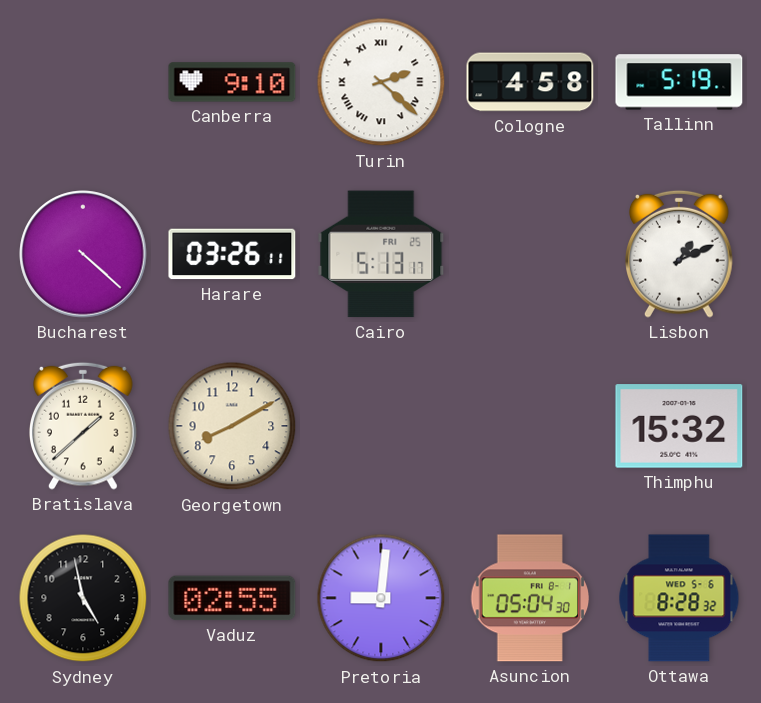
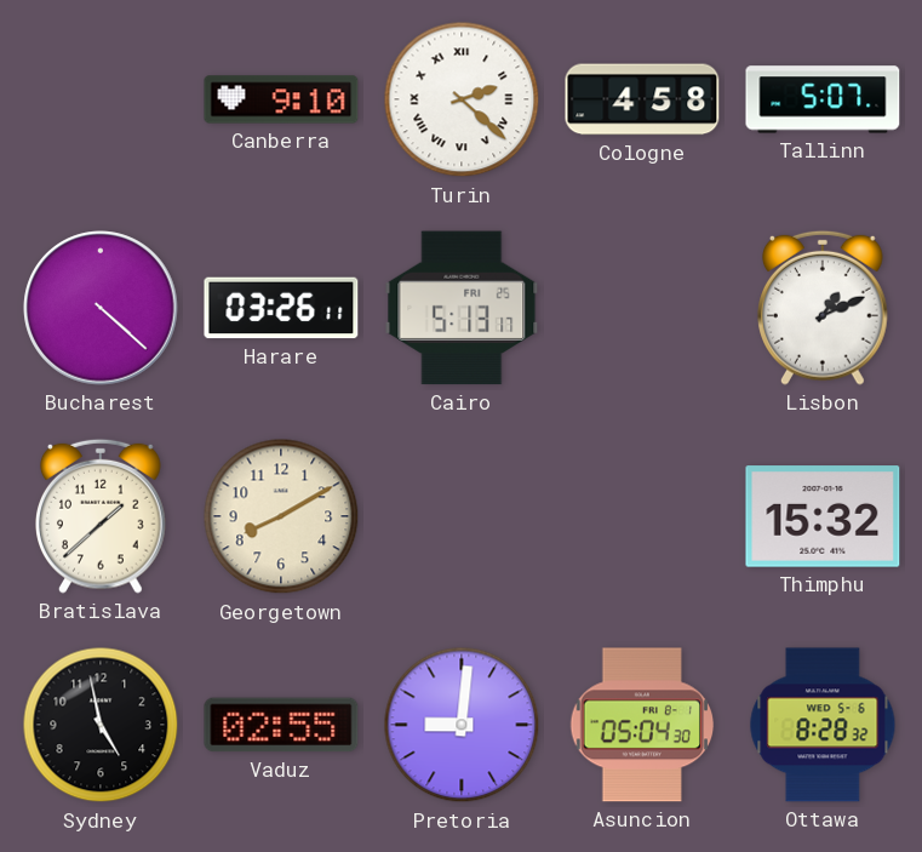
Tallinn: 5:19 -> 5:07
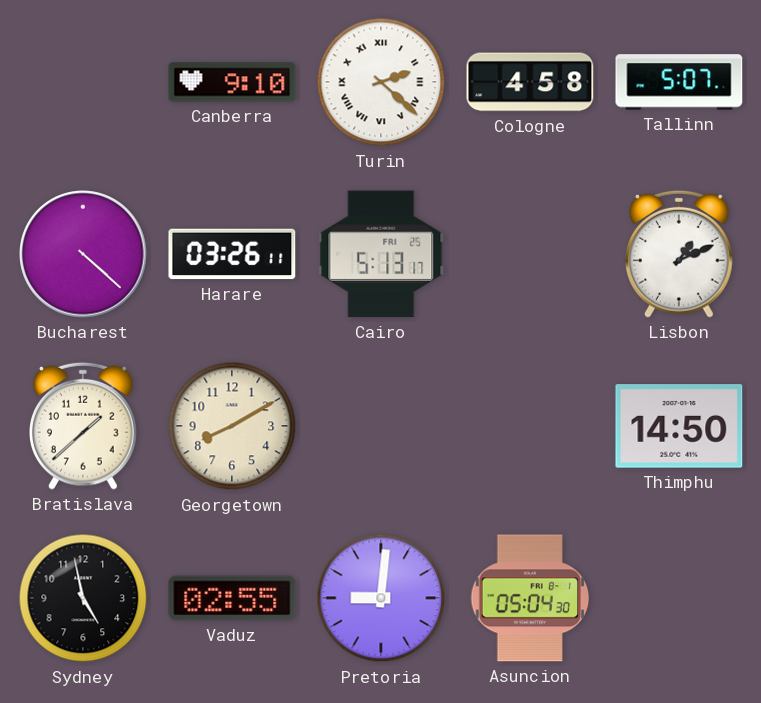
Thimphu: 15:32 -> 14:50
Ottawa: 8:28 -> none
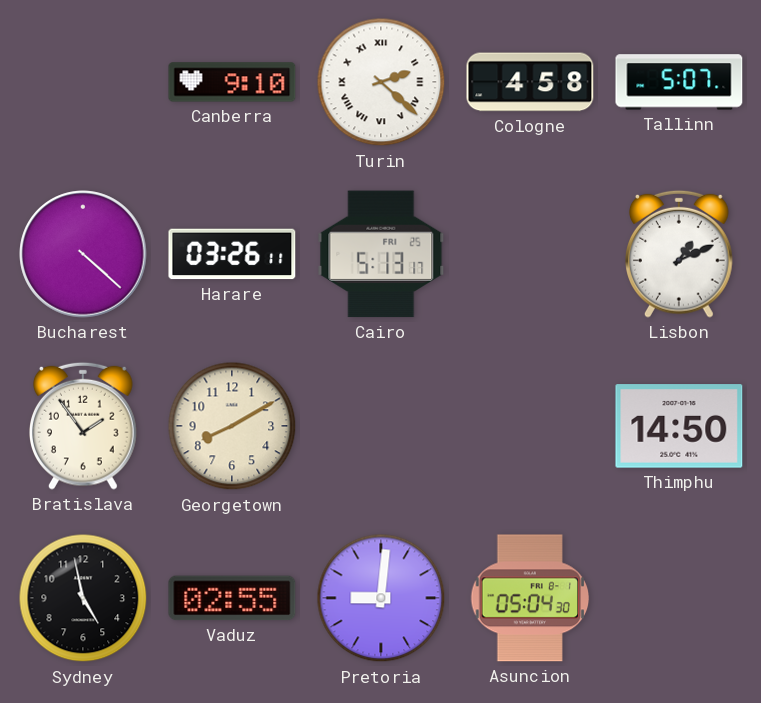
Bratislava: 1:38 -> 1:54
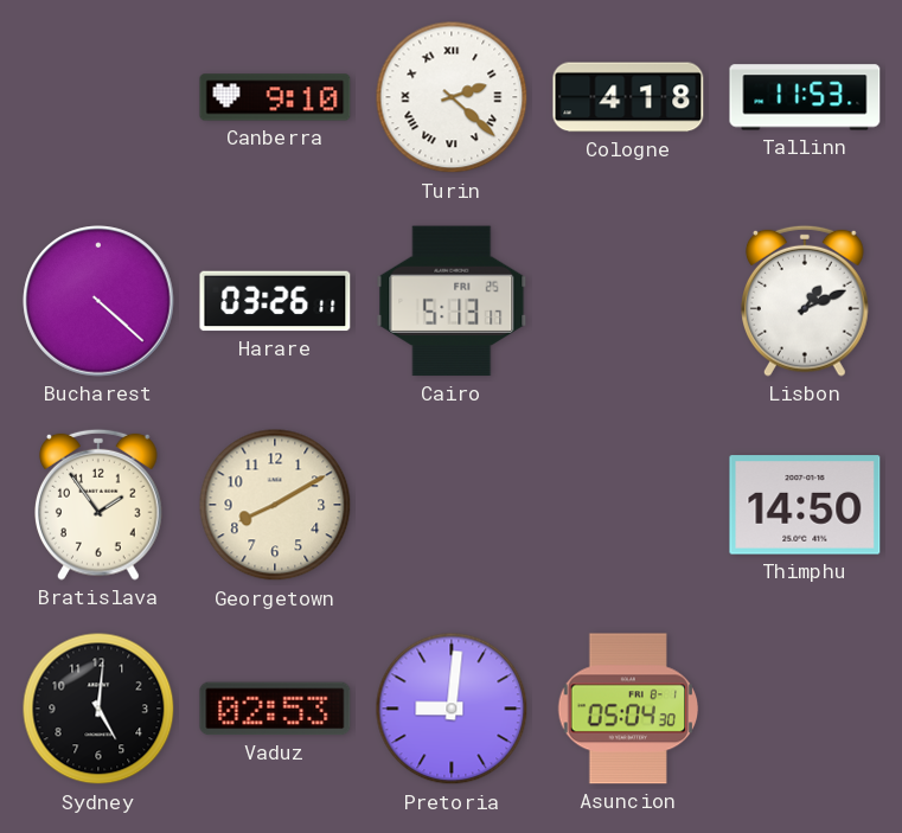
Cologne: 4:58 -> 4:18
Tallinn: 5:07 -> 11:53
Sydney: 4:58 -> 5:01
Vaduz: 02:55 -> 02:53
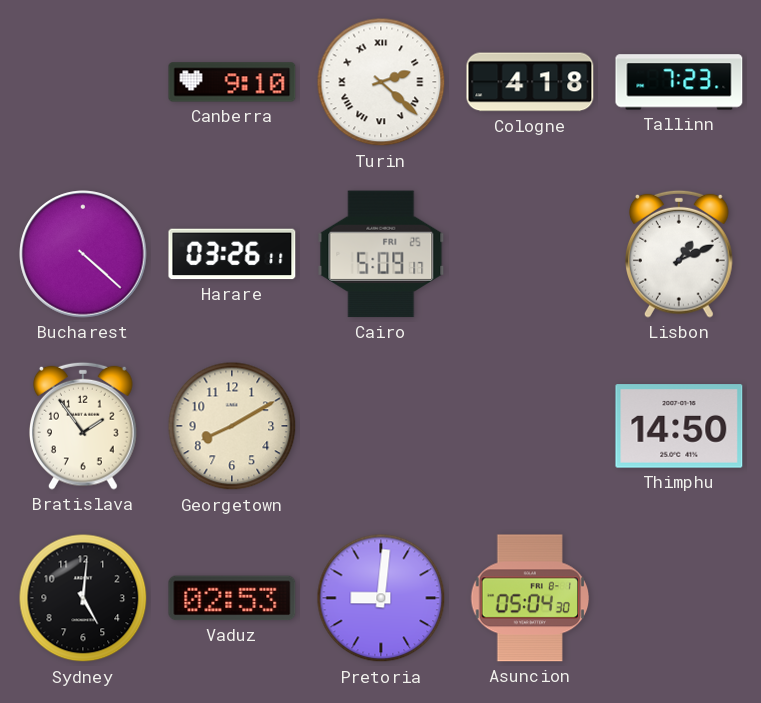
Tallinn: 11:53 -> 7:23
Cairo: 5:13 -> 5:09
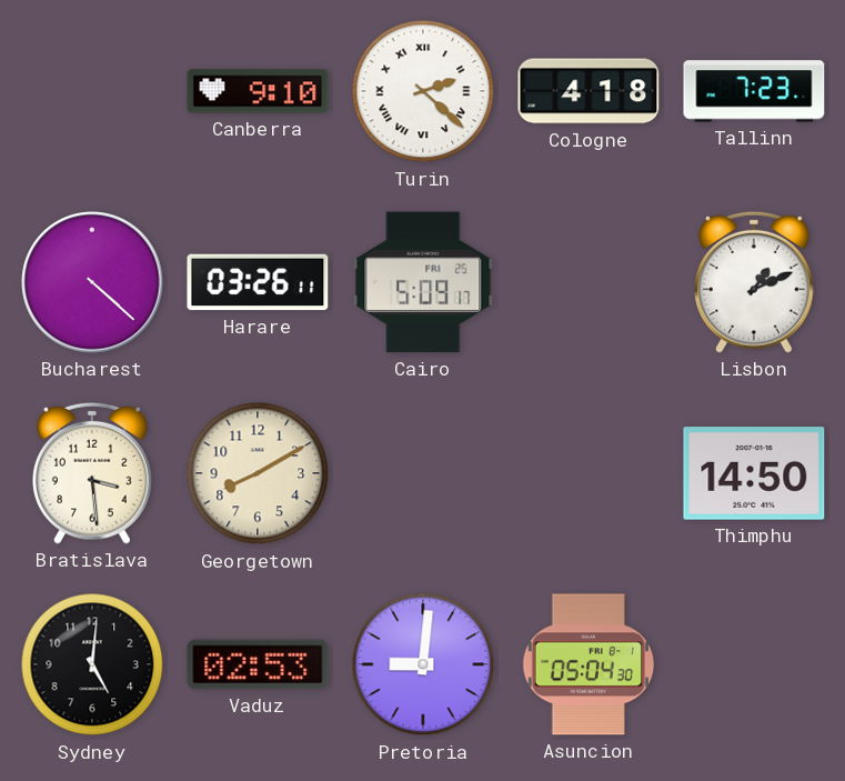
Bratislava: 1:54 -> 3:29
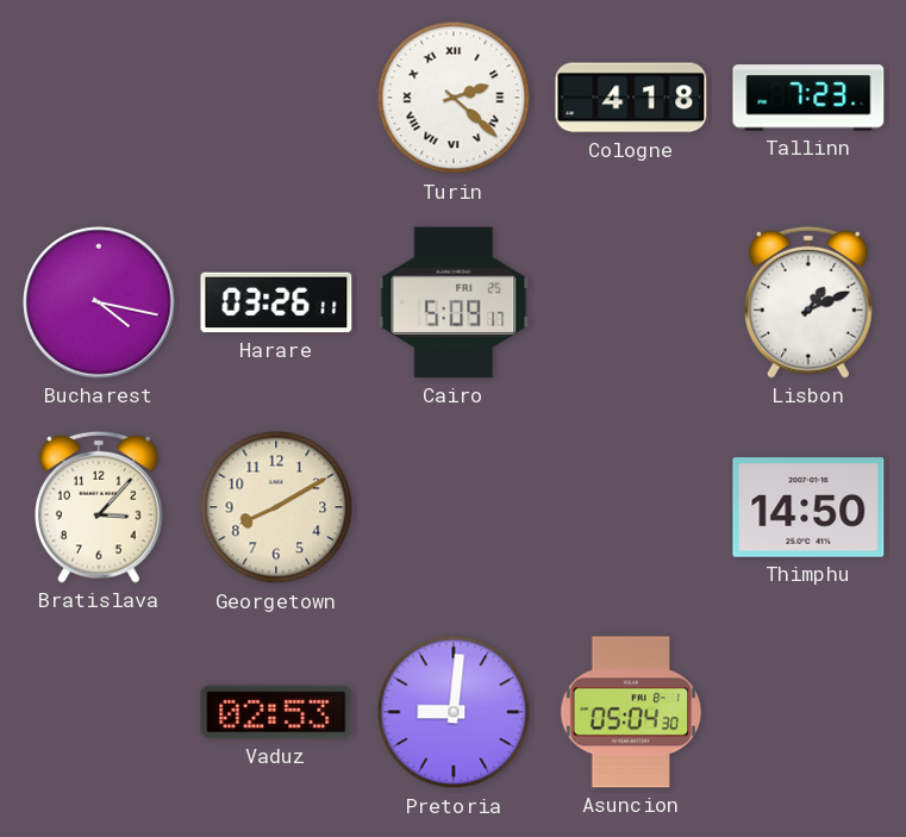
Canberra: 9:10 -> none
Bucharest: 4:22 -> 4:17
Bratislava: 3:29 -> 3:07
Sydney: 5:01 -> none
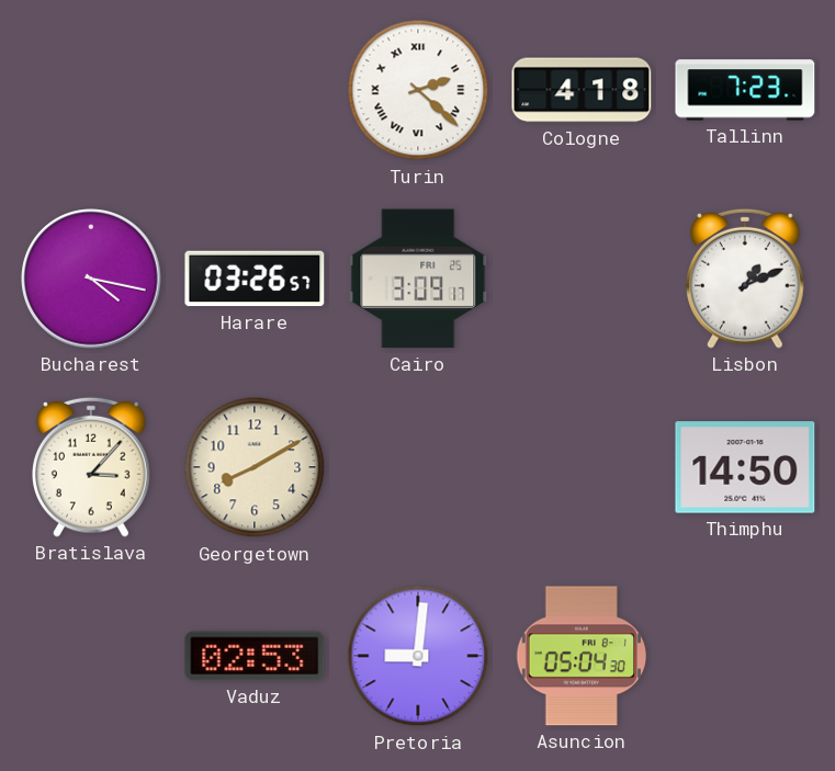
Harare: 03:26:11 -> 03:26:57
Cairo: 5:09 -> 3:09
